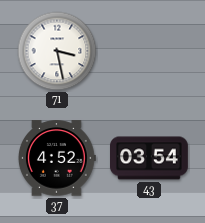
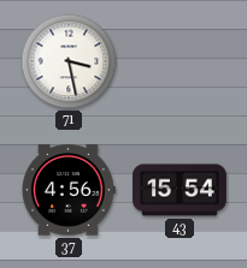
37: 4:52 -> 4:56
43: 03:54 -> 15:54
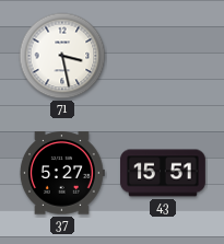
37: 4:56 -> 5:27
43: 15:54 -> 15:51
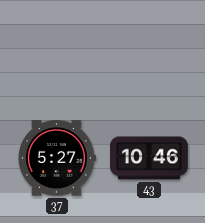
71: 3:28 -> none
43: 15:51 -> 10:46
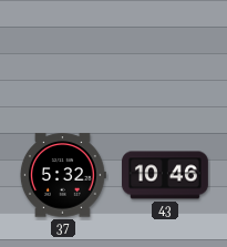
37: 5:27 -> 5:32
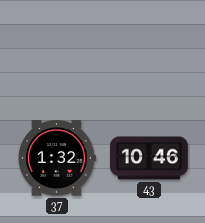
37: 5:32 -> 1:32
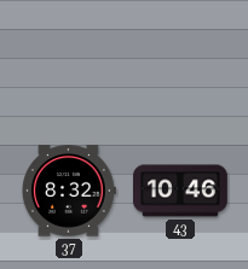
37: 1:32 -> 8:32
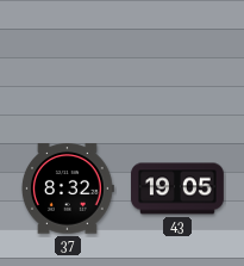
43: 10:46 -> 19:05
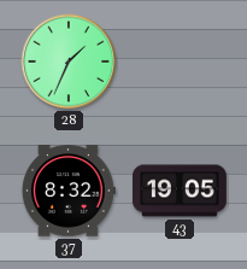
28: none -> 1:34
